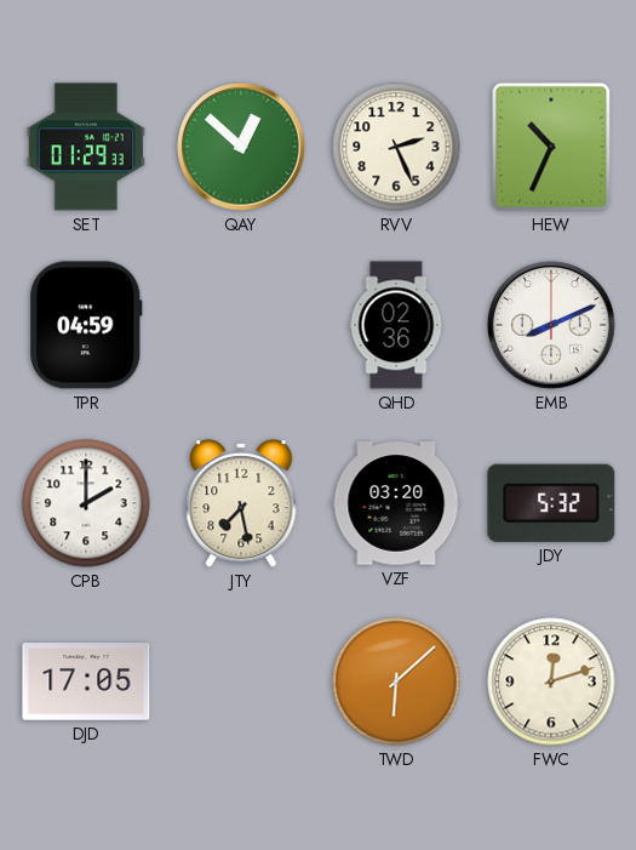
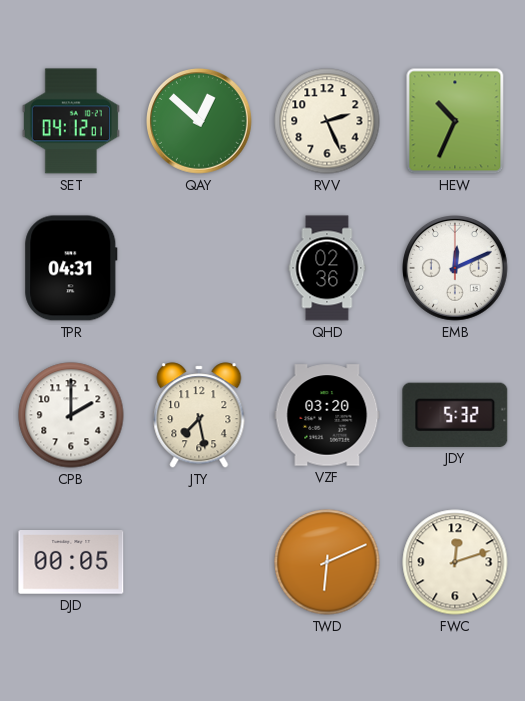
SET: 01:29 -> 04:12
TPR: 04:59 -> 04:31
EMB: 8:11 -> 12:11
DJD: 17:05 -> 00:05
TWD: 6:08 -> 6:11
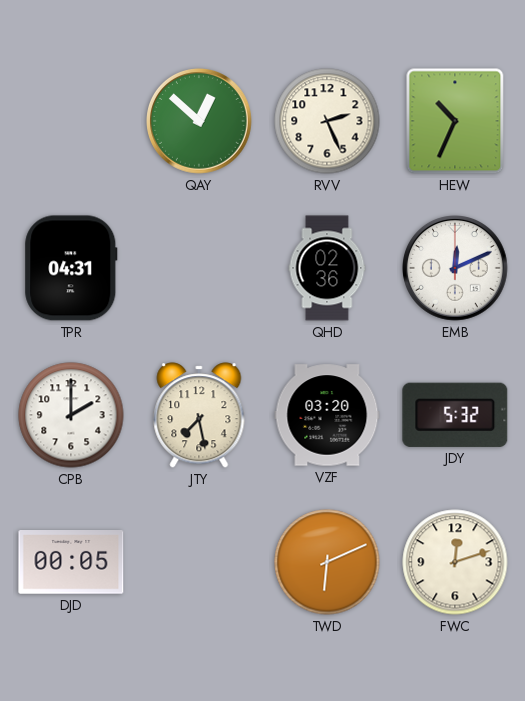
SET: 04:12 -> none
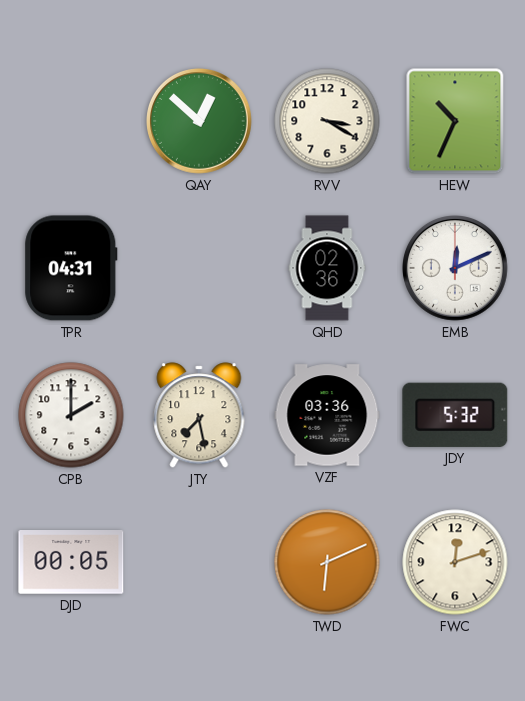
RVV: 2:26 -> 3:20
VZF: 03:20 -> 03:36
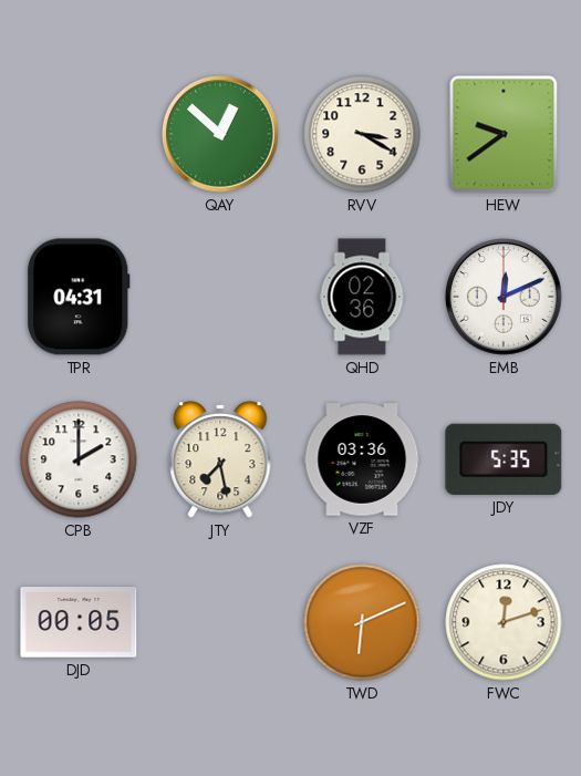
HEW: 10:34 -> 9:39
JDY: 5:32 -> 5:35
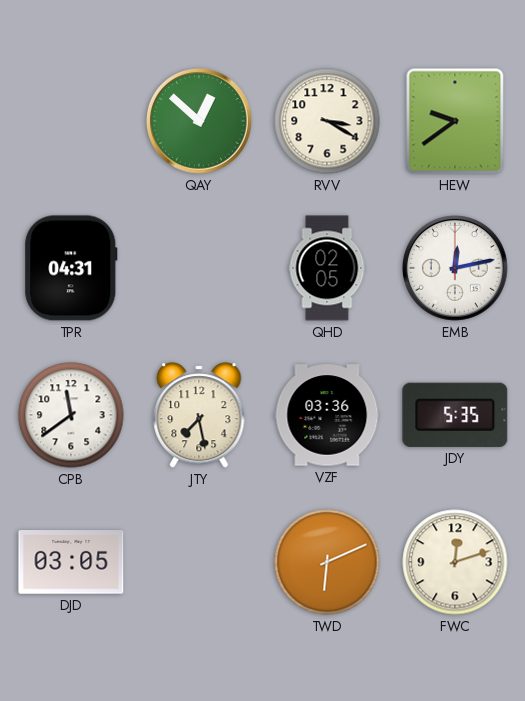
QHD: 02:36 -> 02:05
EMB: 12:11 -> 12:13
CPB: 2:00 -> 11:39
DJD: 00:05 -> 03:05
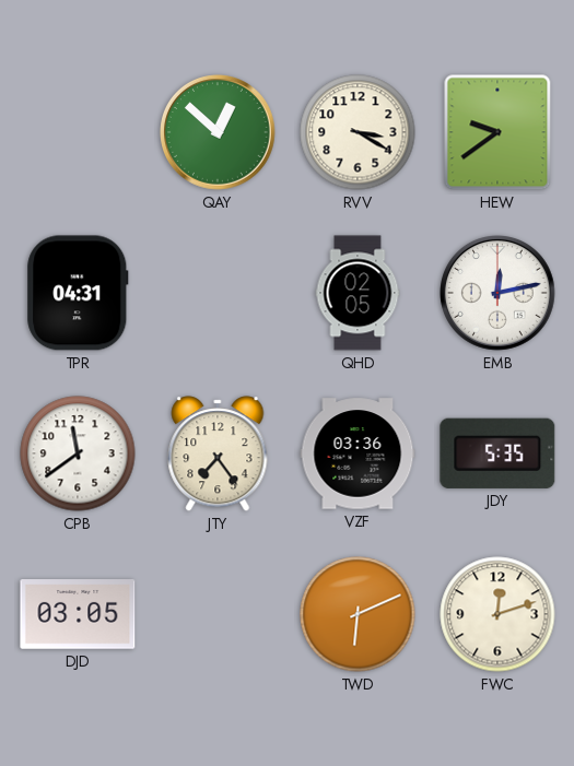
JTY: 7:28 -> 7:24
